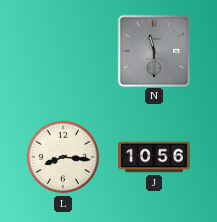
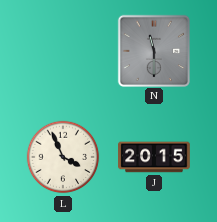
L: 8:16 -> 3:56
J: 10:56 -> 20:15
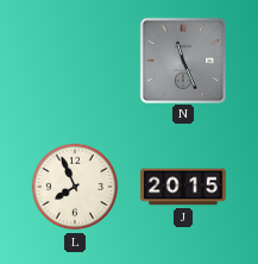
N: 11:30 -> 11:26
L: 3:56 -> 7:56
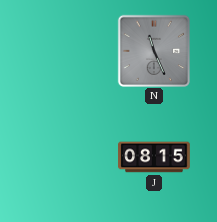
L: 7:56 -> none
J: 20:15 -> 08:15
